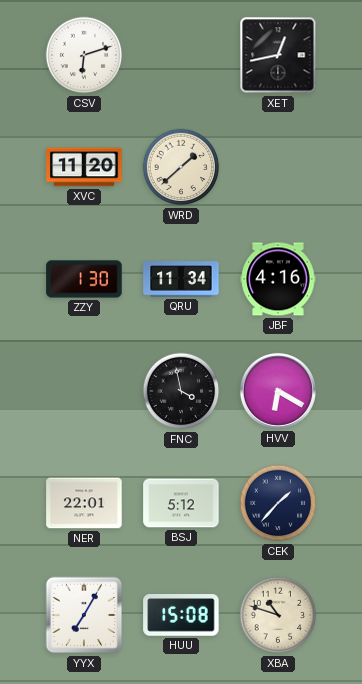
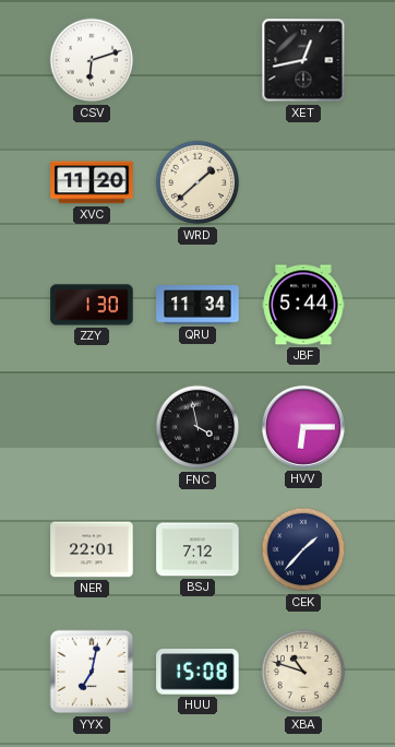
JBF: 4:16 -> 5:44
HVV: 6:20 -> 6:15
BSJ: 5:12 -> 7:12
YYX: 7:05 -> 7:02
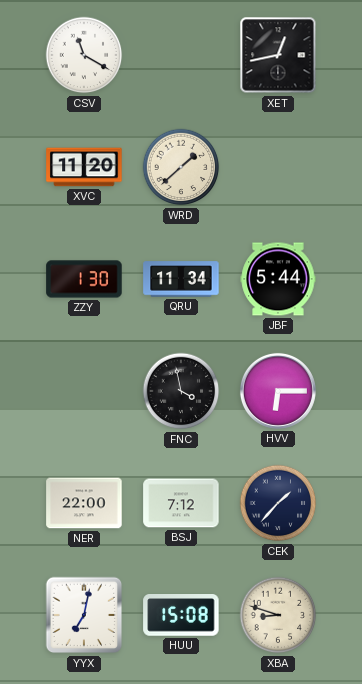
CSV: 6:12 -> 11:20
NER: 22:01 -> 22:00
XBA: 10:48 -> 8:48
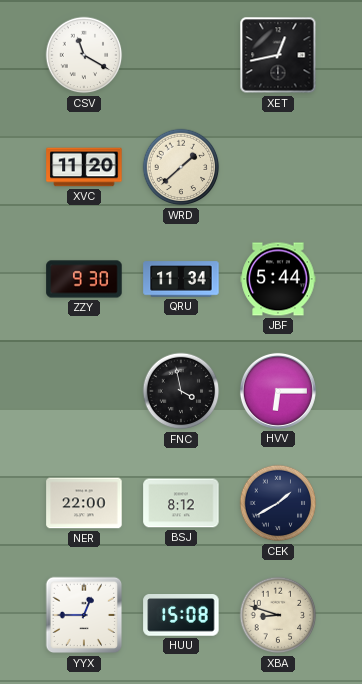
ZZY: 1:30 -> 9:30
BSJ: 7:12 -> 8:12
CEK: 1:37 -> 1:40
YYX: 7:02 -> 12:45
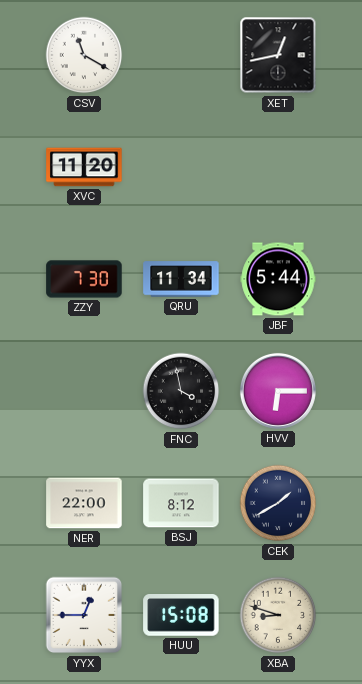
WRD: 1:38 -> none
ZZY: 9:30 -> 7:30
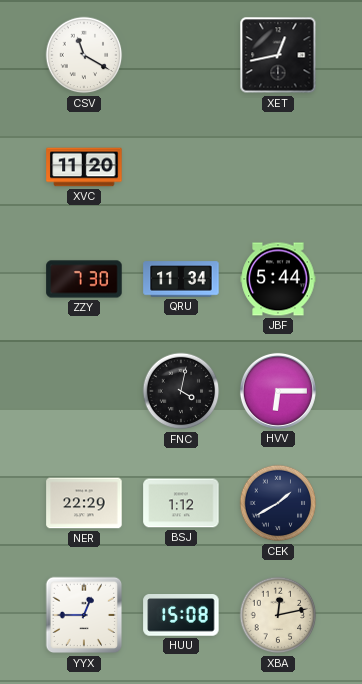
FNC: 3:58 -> 4:02
NER: 22:00 -> 22:29
BSJ: 8:12 -> 1:12
XBA: 8:48 -> 12:13
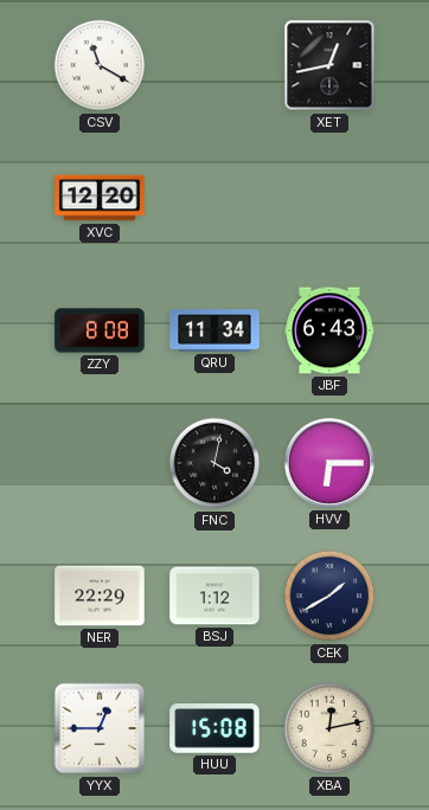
XVC: 11:20 -> 12:20
ZZY: 7:30 -> 8:08
JBF: 5:44 -> 6:43
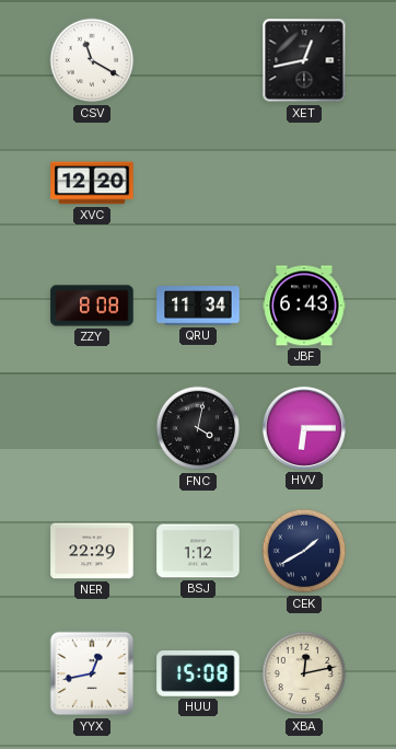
YYX: 12:45 -> 12:43
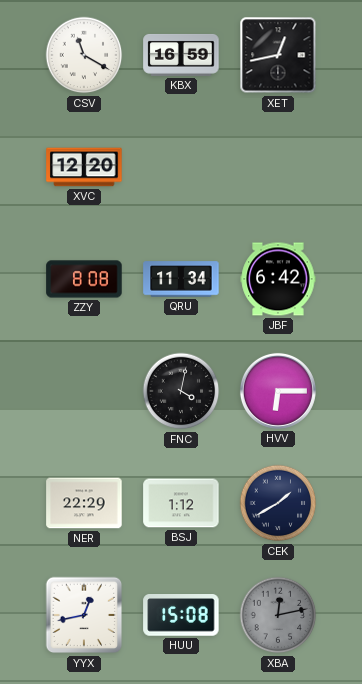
KBX: none -> 16:59
JBF: 6:43 -> 6:42
XBA dial: cream -> grey
